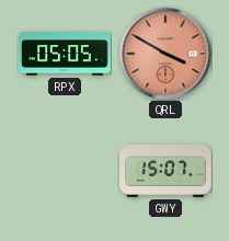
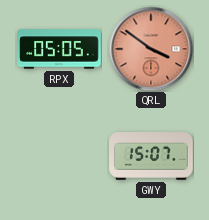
QRL: 3:50 -> 3:51
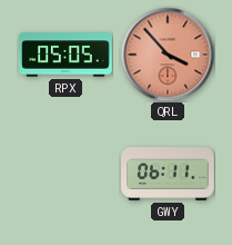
QRL: 3:51 -> 3:53
GWY: 15:07 -> 06:11
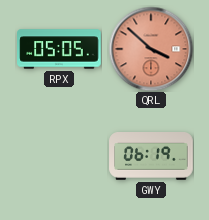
QRL: 3:53 -> 3:52
GWY: 06:11 -> 06:19
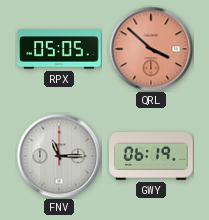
FNV: none -> 11:15
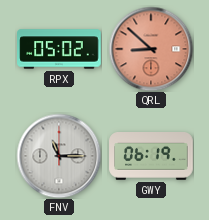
RPX: 05:05 -> 05:02
QRL: 3:52 -> 8:52
